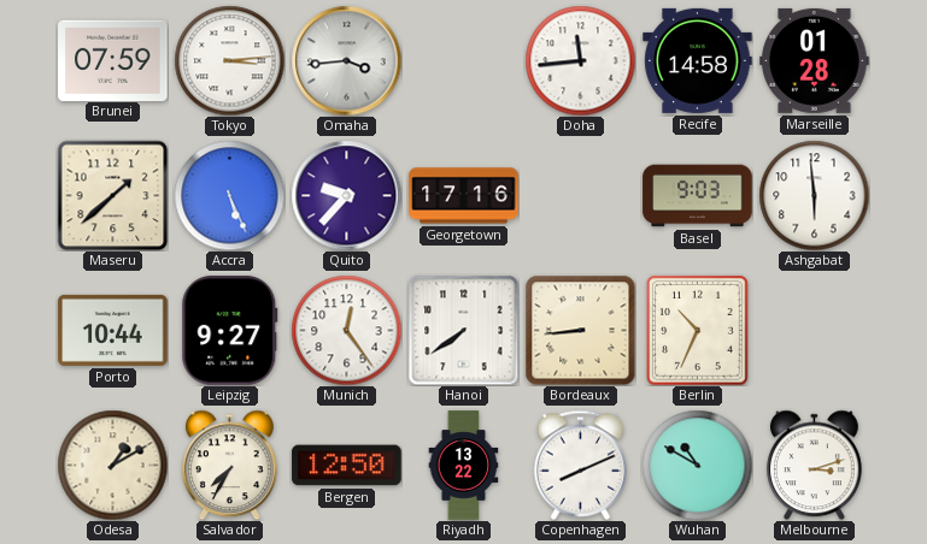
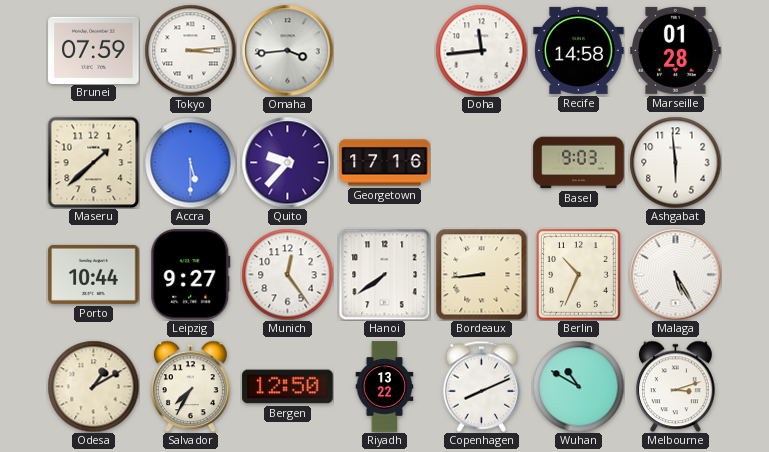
Accra: 5:26 -> 5:30
Malaga: none -> 5:25
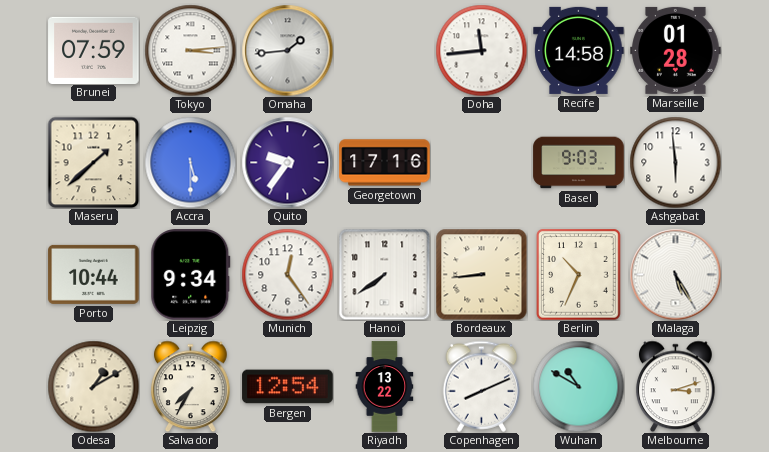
Omaha: 3:44 -> 1:44
Quito: 9:37 -> 9:36
Leipzig: 9:27 -> 9:34
Bergen: 12:50 -> 12:54
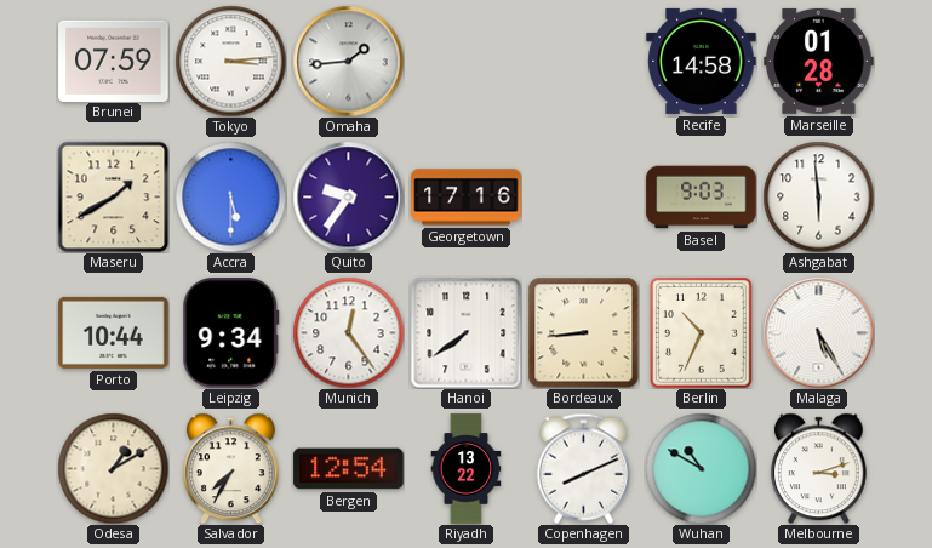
Doha: 11:44 -> none
Maseru: 1:38 -> 1:40
